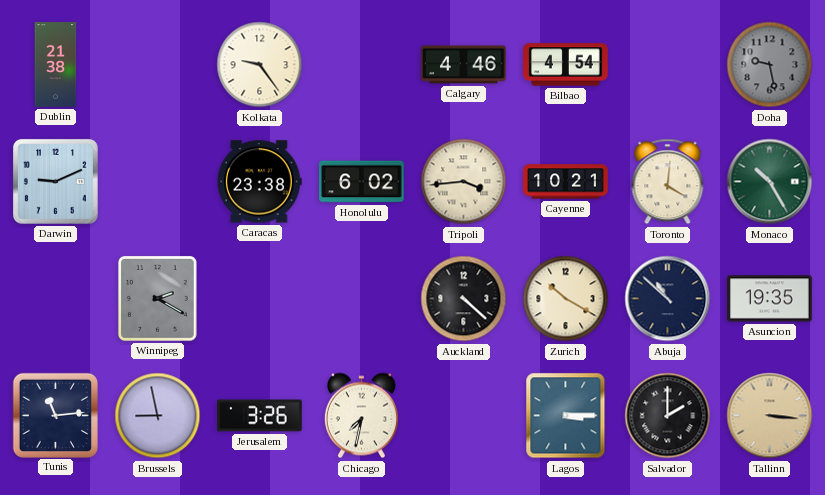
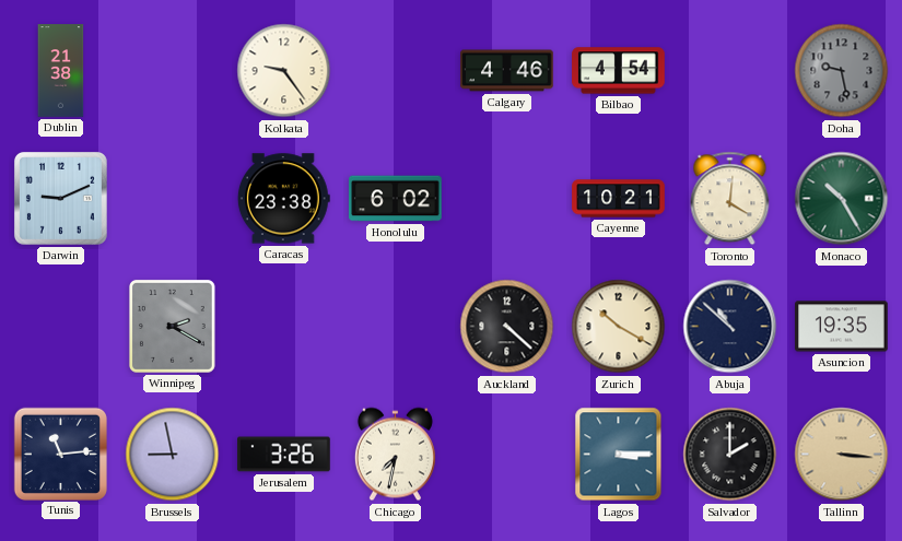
Tripoli: 3:44 -> none
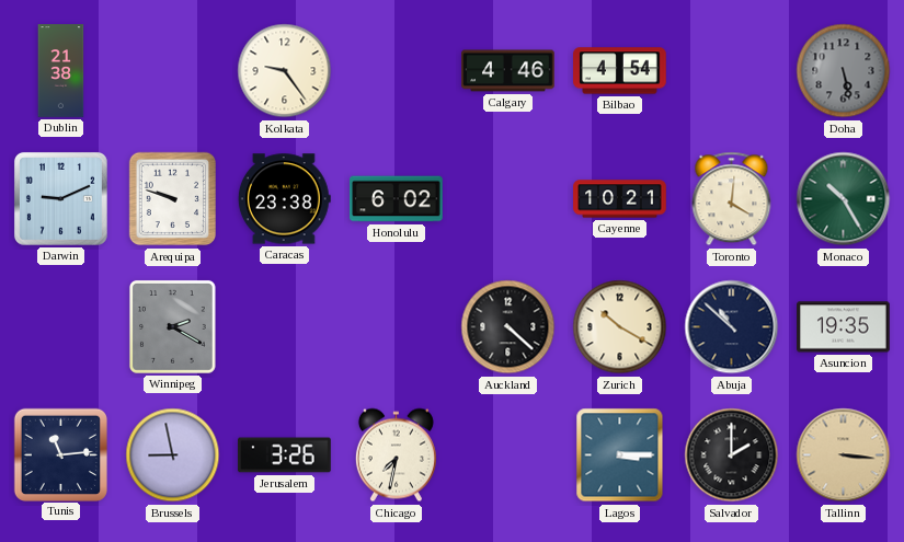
Doha: 9:28 -> 5:28
Arequipa: none -> 9:48
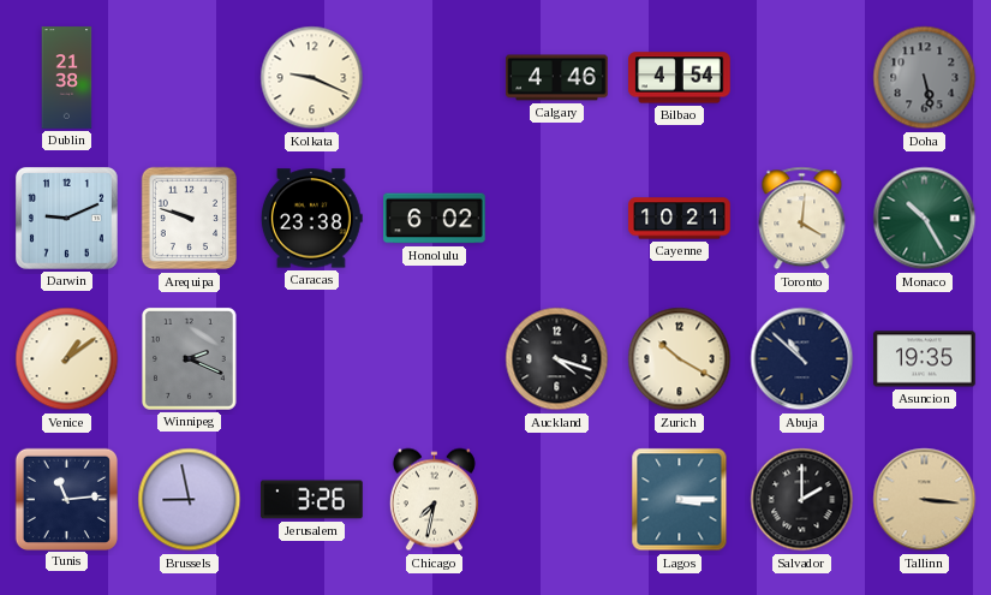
Kolkata: 9:24 -> 9:19
Venice: none -> 1:09
Winnipeg: 2:20 -> 2:19
Auckland: 4:22 -> 4:18
